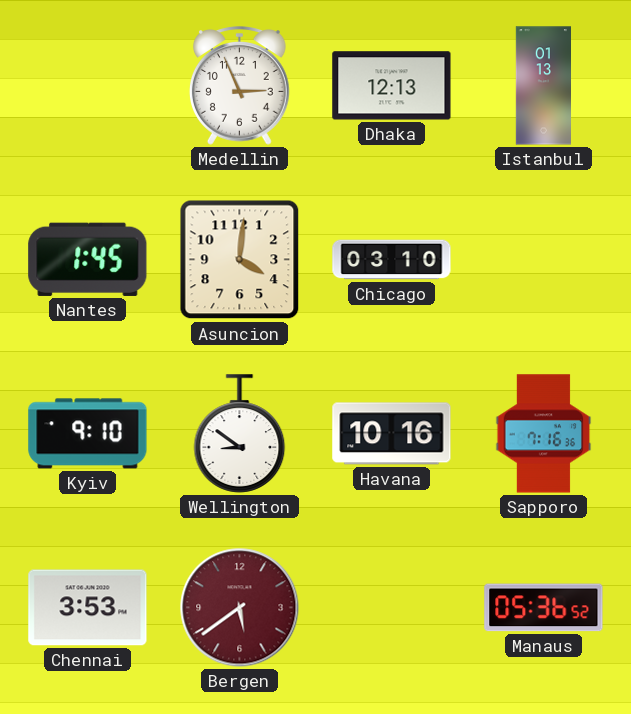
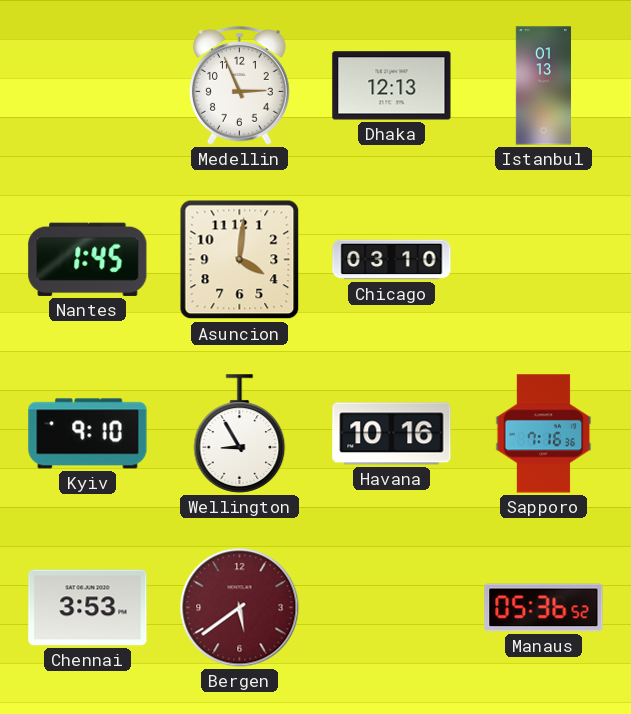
Wellington: 8:51 -> 8:55
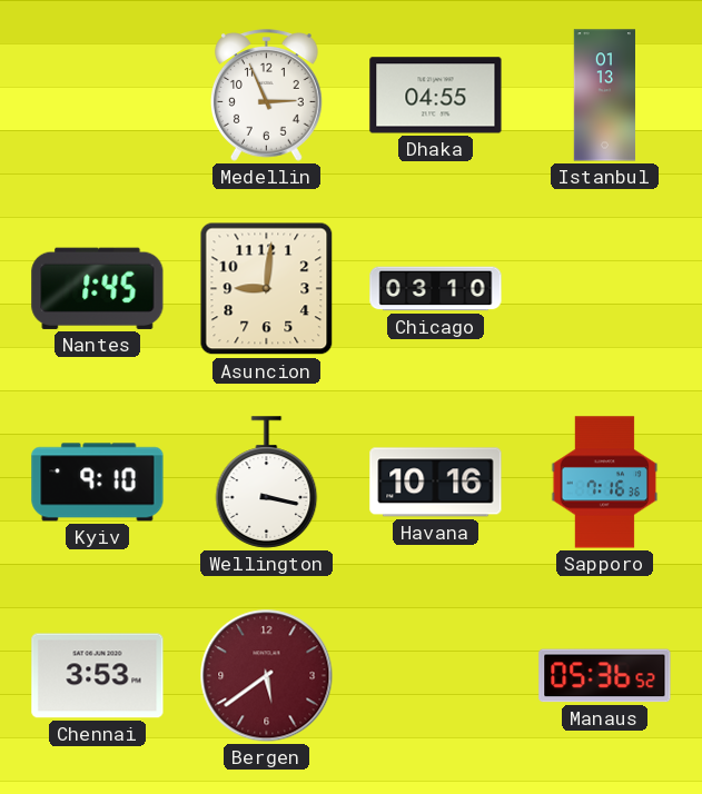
Dhaka: 12:13 -> 04:55
Asuncion: 4:01 -> 9:01
Wellington: 8:55 -> 3:17
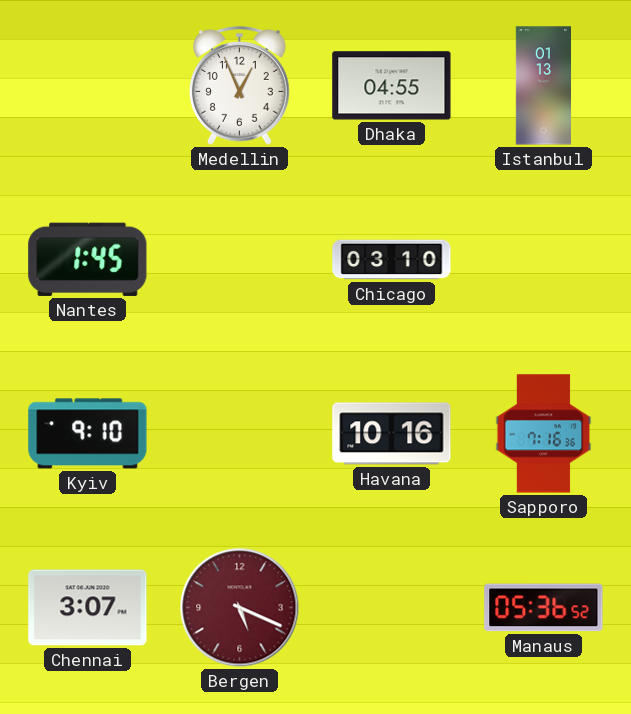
Medellin: 2:56 -> 12:56
Asuncion: 9:01 -> none
Wellington: 3:17 -> none
Chennai: 3:53 -> 3:07
Bergen: 5:39 -> 5:19
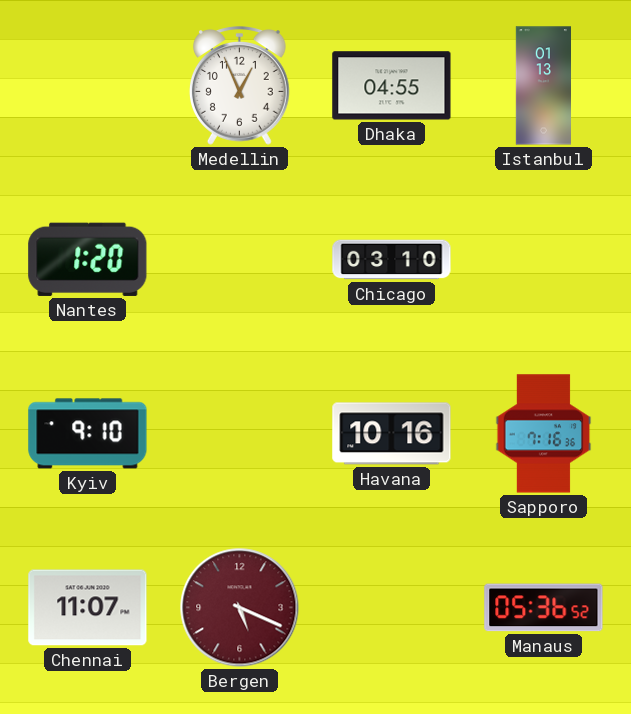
Nantes: 1:45 -> 1:20
Chennai: 3:07 -> 11:07
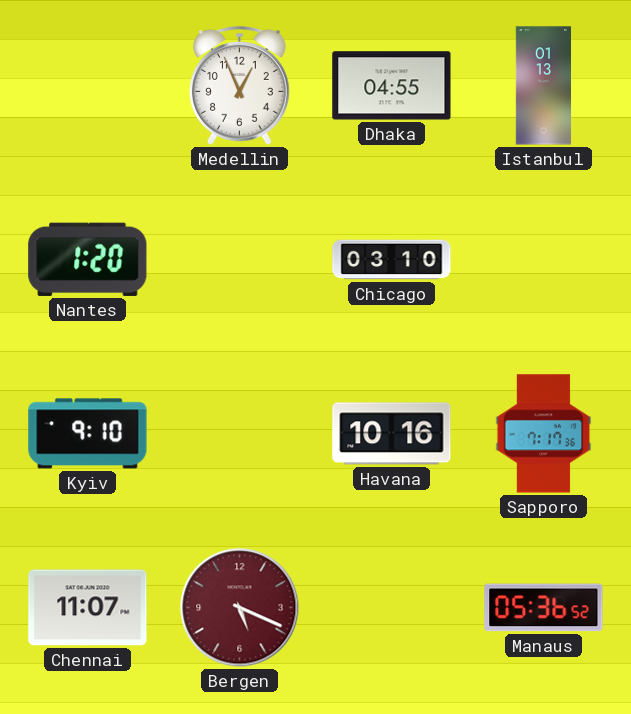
Sapporo: 7:16 -> 7:17
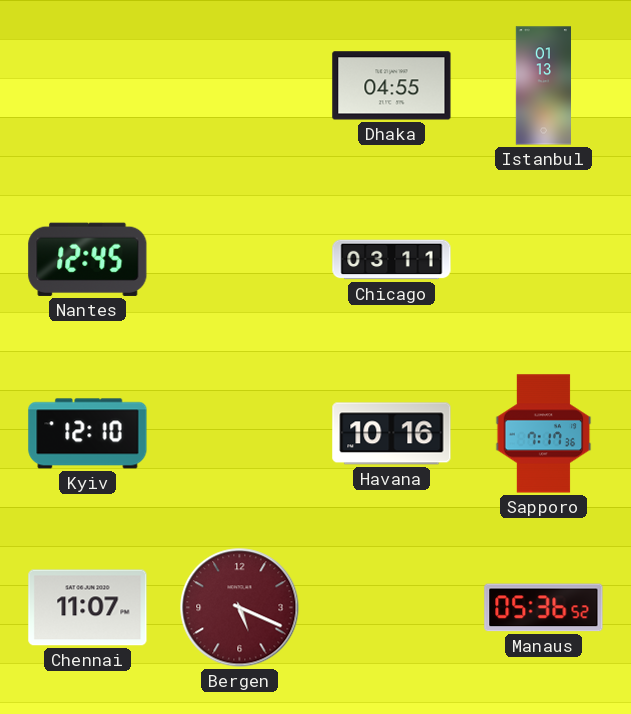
Medellin: 12:56 -> none
Nantes: 1:20 -> 12:45
Chicago: 03:10 -> 03:11
Kyiv: 9:10 -> 12:10
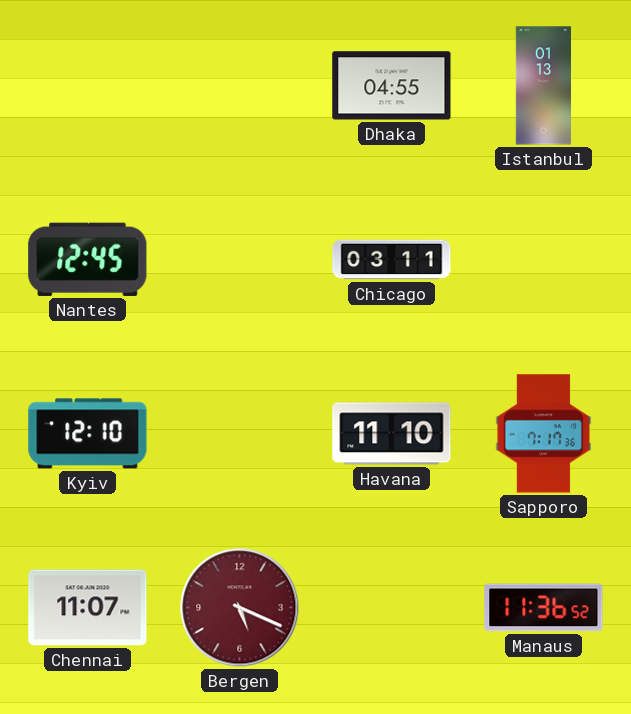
Havana: 10:16 -> 11:10
Manaus: 05:36 -> 11:36
